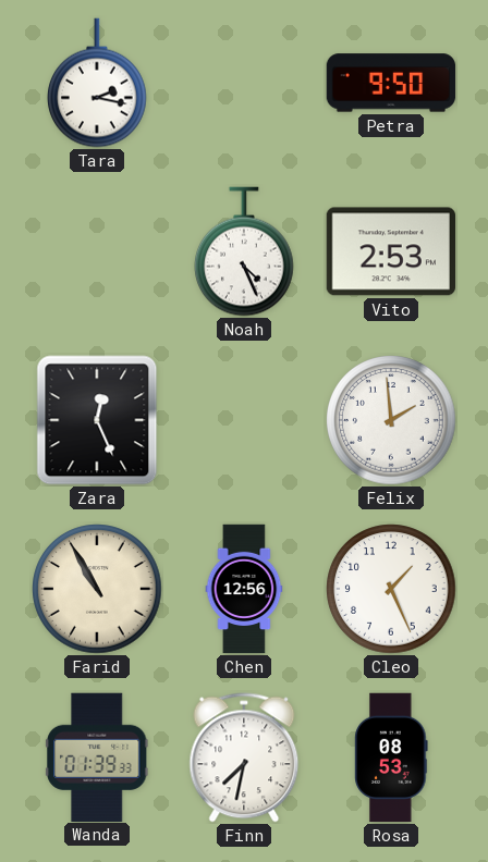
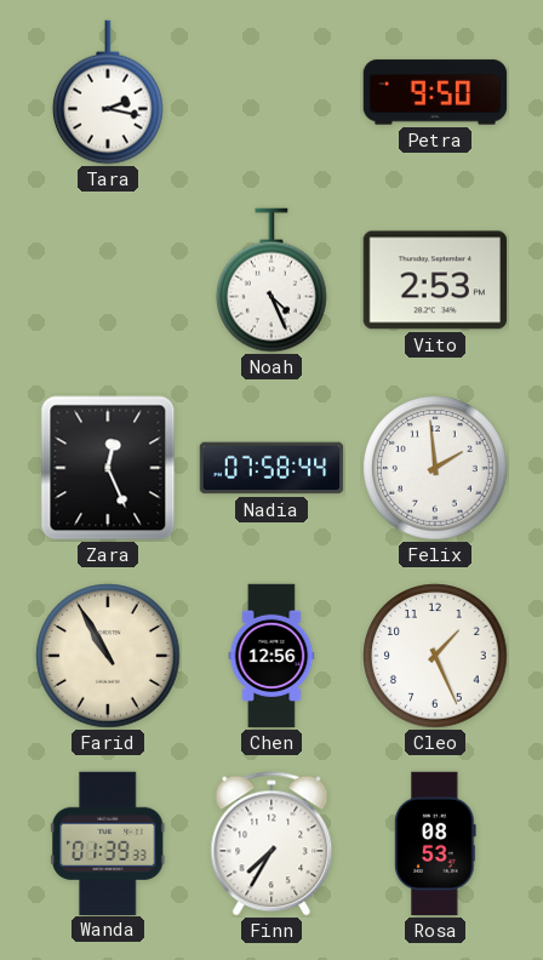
Nadia: none -> 07:58
Finn: 7:32 -> 7:35
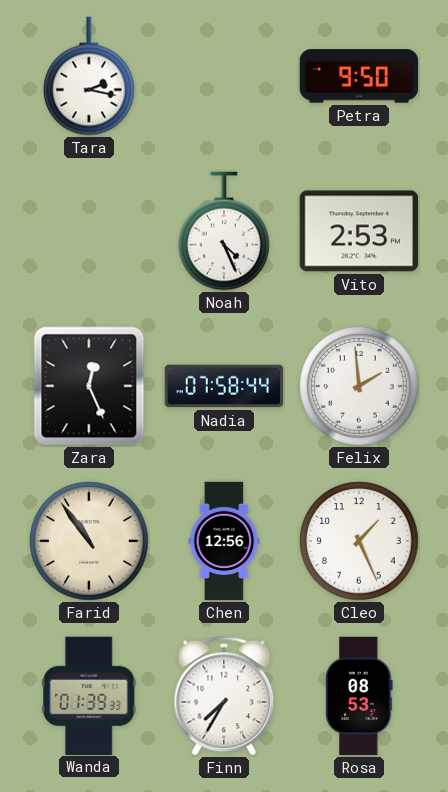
Farid: 10:55 -> 10:54
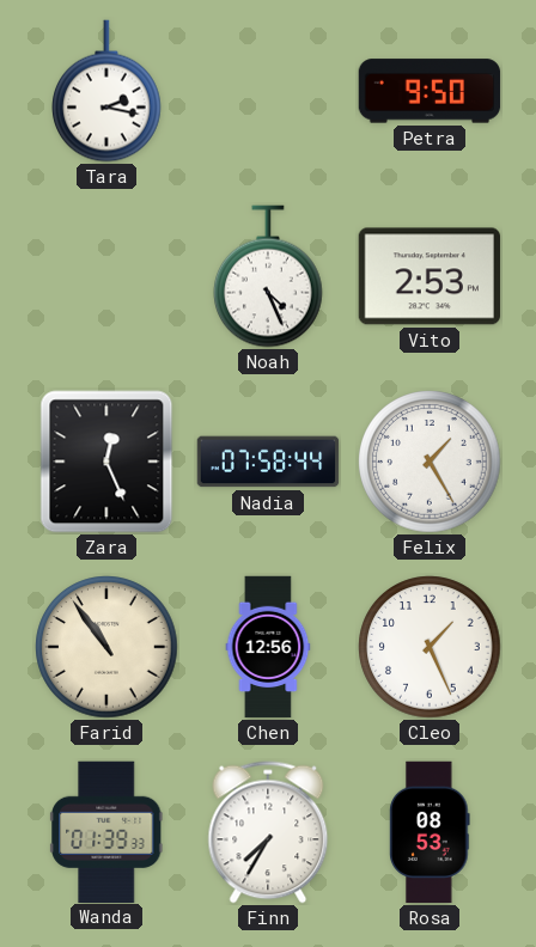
Felix: 1:59 -> 1:25
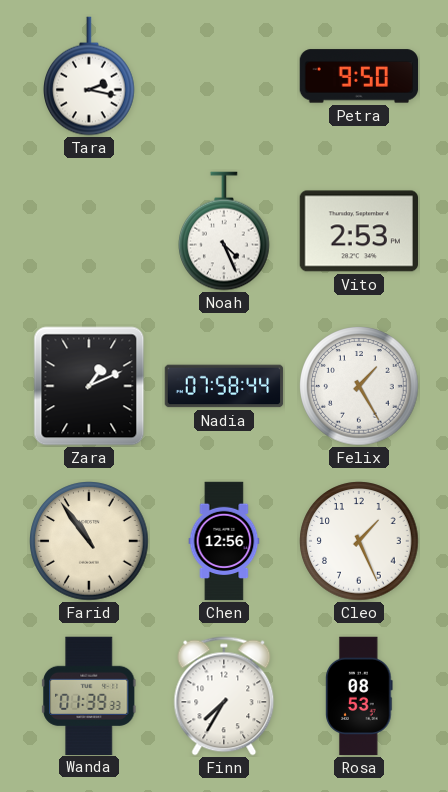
Zara: 12:26 -> 1:11
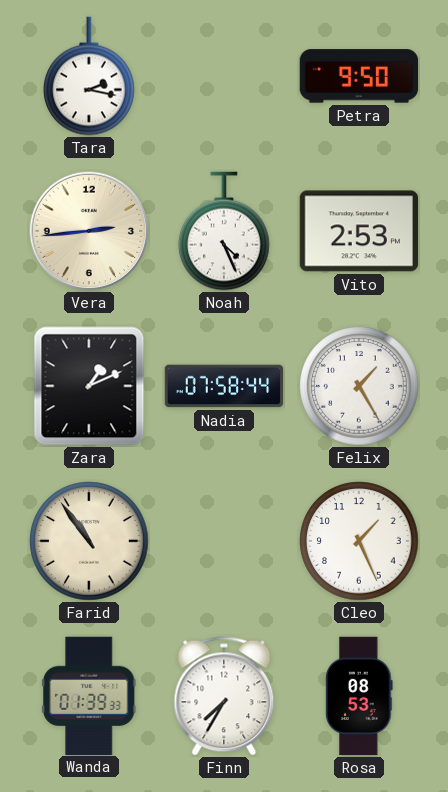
Vera: none -> 2:44
Chen: 12:56 -> none
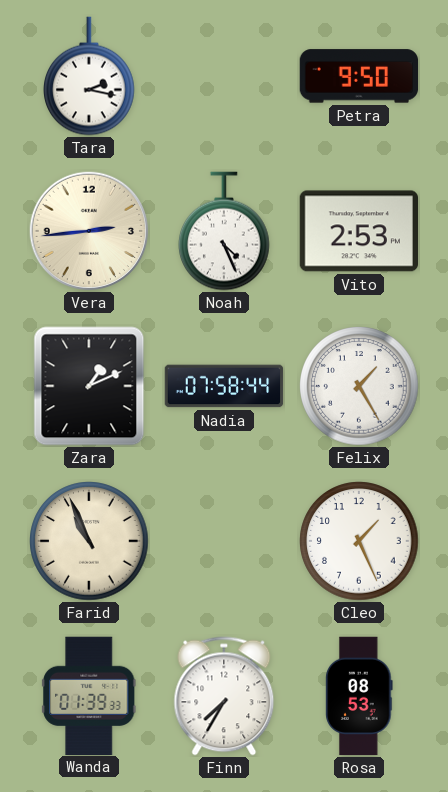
Farid: 10:54 -> 10:56
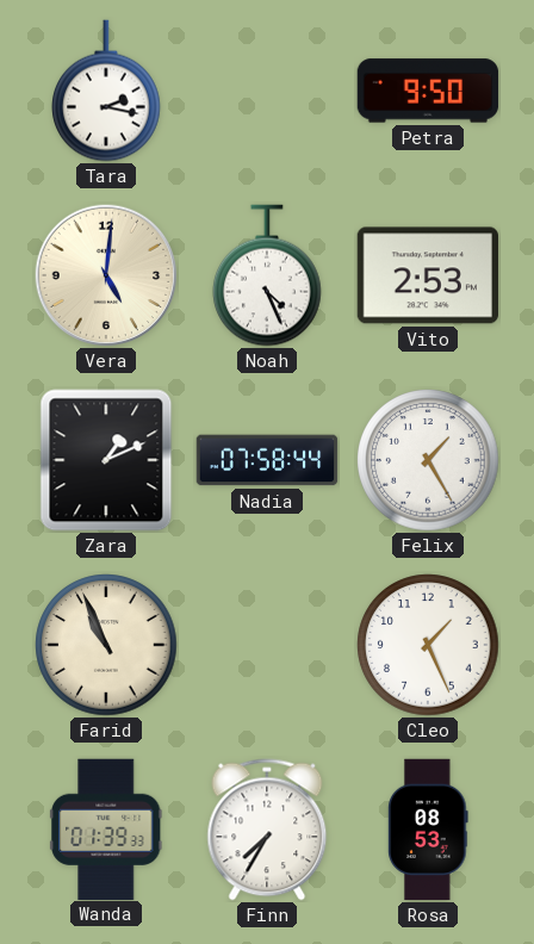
Vera: 2:44 -> 5:01
